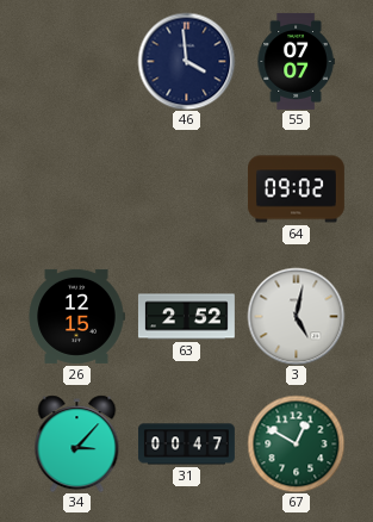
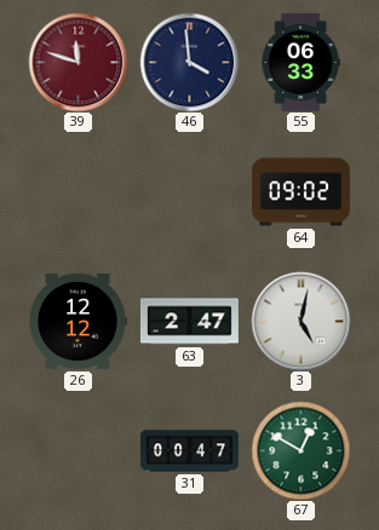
39: none -> 11:48
55: 07:07 -> 06:33
26: 12:15 -> 12:12
63: 2:52 -> 2:47
34: 3:07 -> none
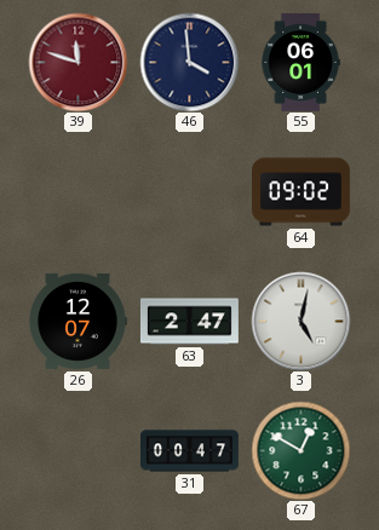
55: 06:33 -> 06:01
26: 12:12 -> 12:07
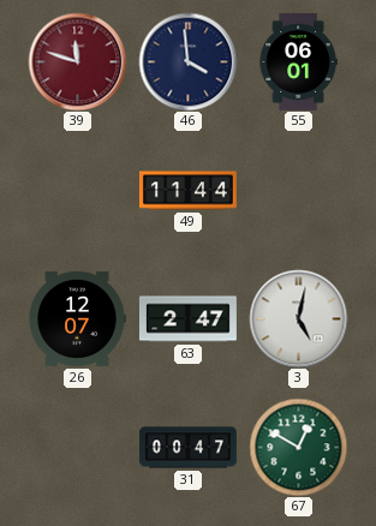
49: none -> 11:44
64: 09:02 -> none
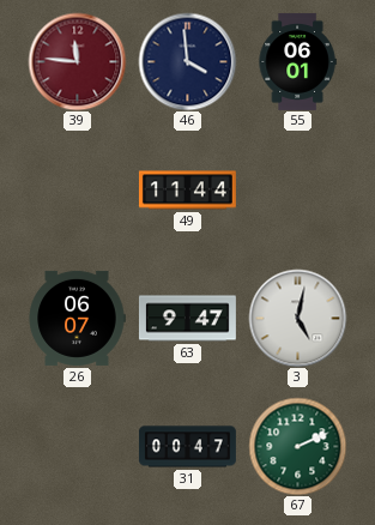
39: 11:48 -> 11:46
26: 12:07 -> 06:07
63: 2:47 -> 9:47
67: 12:50 -> 2:11
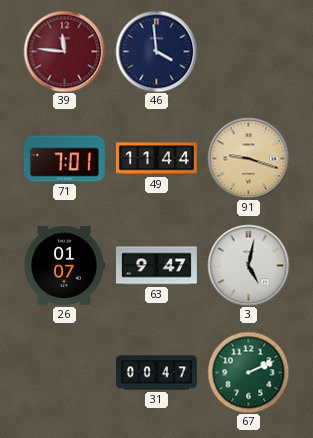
55: 06:01 -> none
71: none -> 7:01
91: none -> 9:18
26: 06:07 -> 01:07
